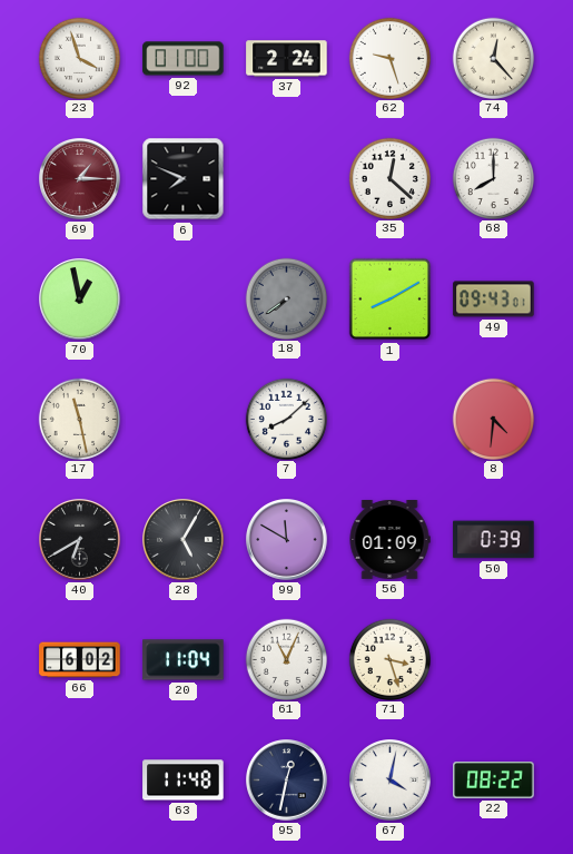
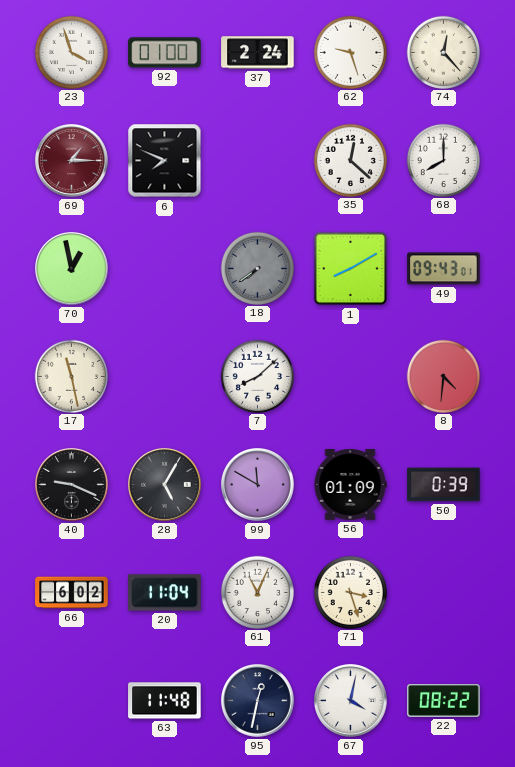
40: 6:40 -> 9:19
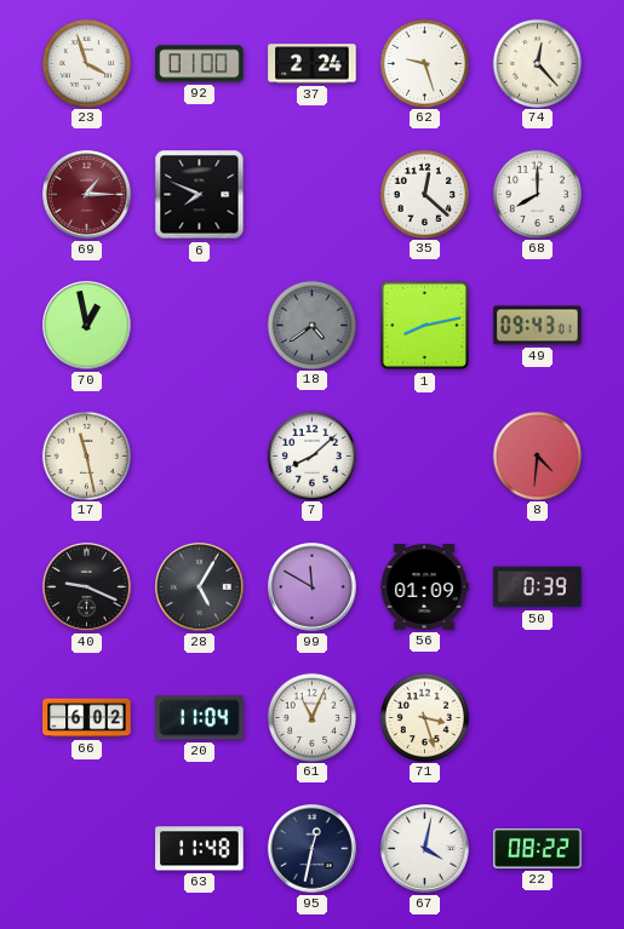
18: 7:39 -> 4:39
1: 8:10 -> 8:13
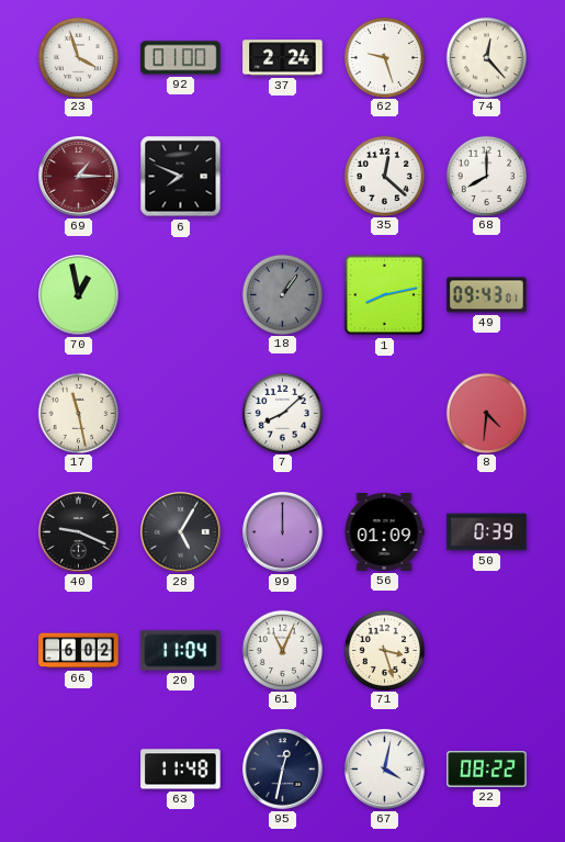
18: 4:39 -> 1:06
99: 11:50 -> 12:00
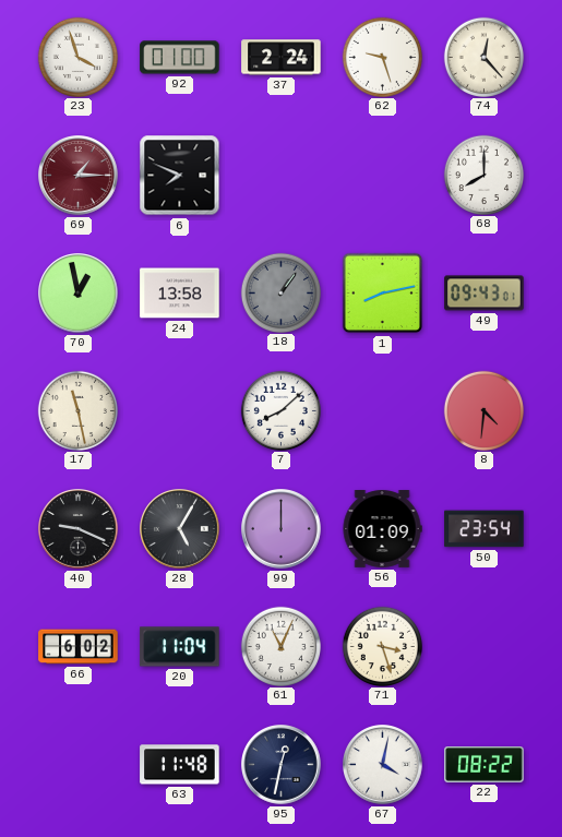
35: 12:22 -> none
24: none -> 13:58
50: 0:39 -> 23:54
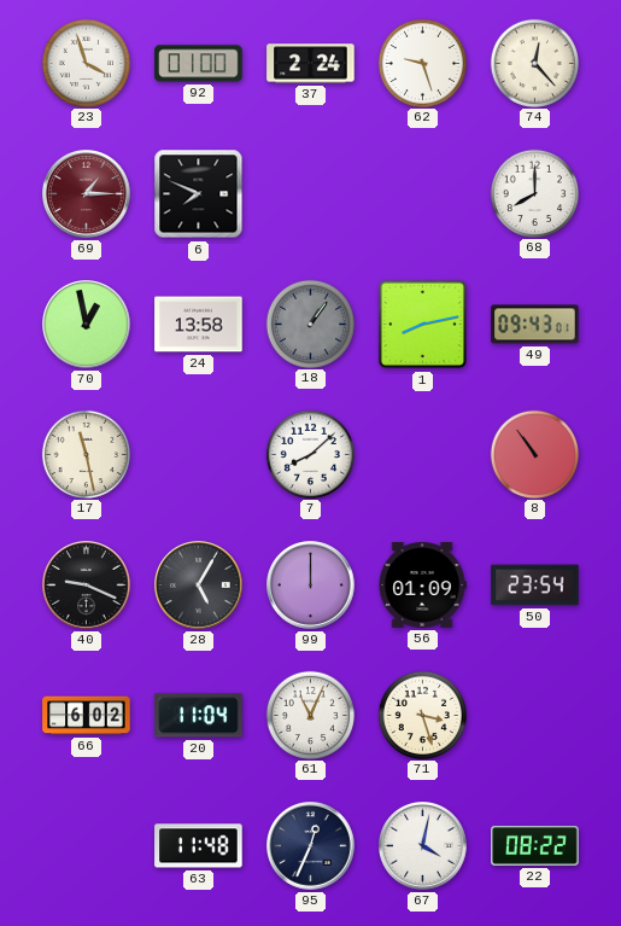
8: 4:31 -> 10:54
95: 12:32 -> 12:34
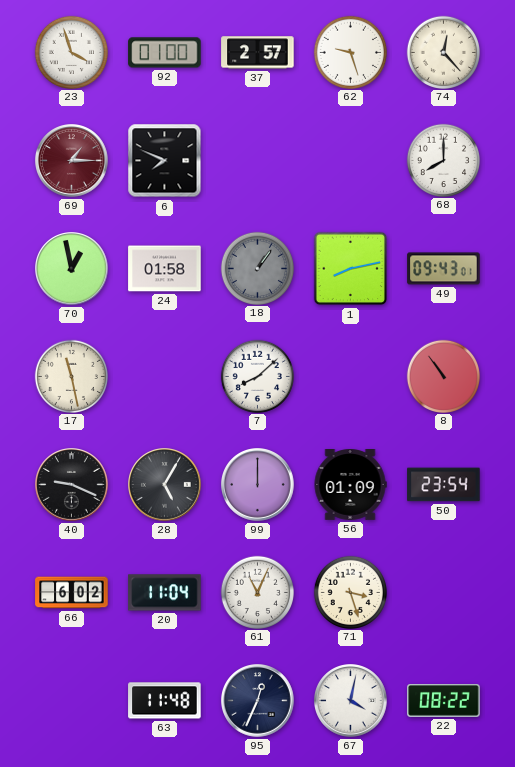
37: 2:24 -> 2:57
24: 13:58 -> 01:58
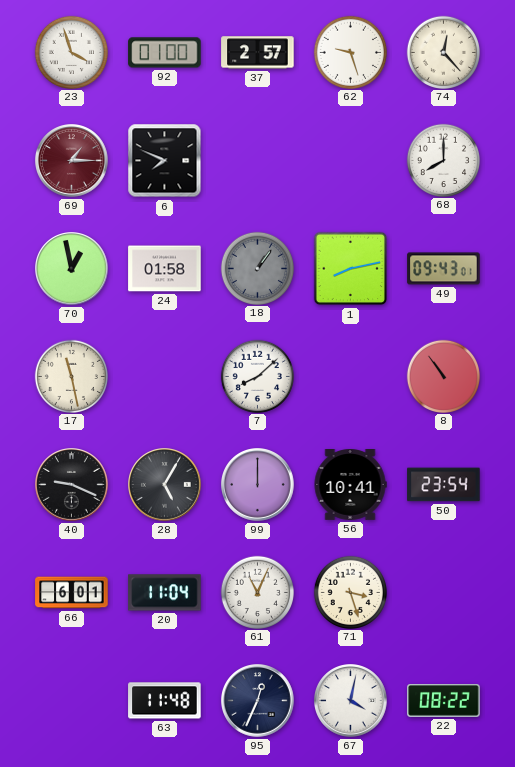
56: 01:09 -> 10:41
66: 6:02 -> 6:01
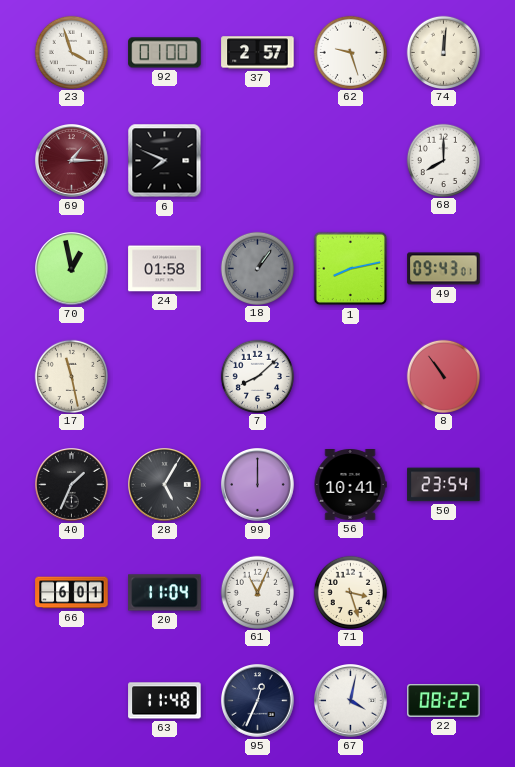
74: 12:23 -> 12:01
40: 9:19 -> 1:34
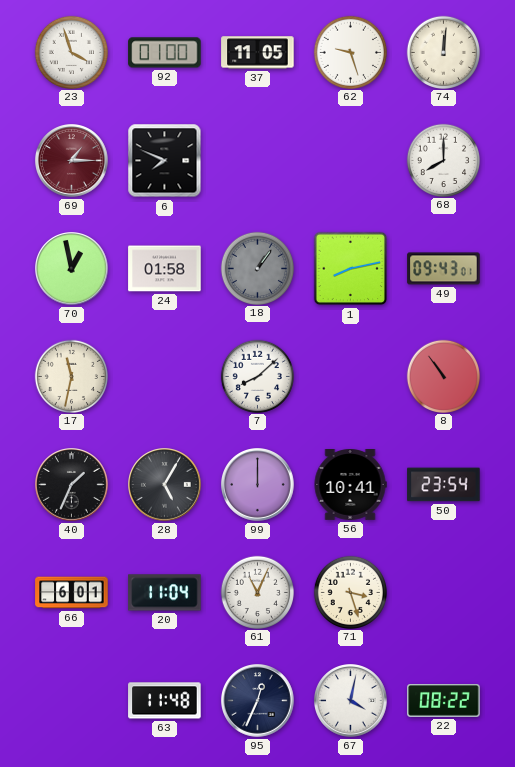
37: 2:57 -> 11:05
17: 11:28 -> 11:32
